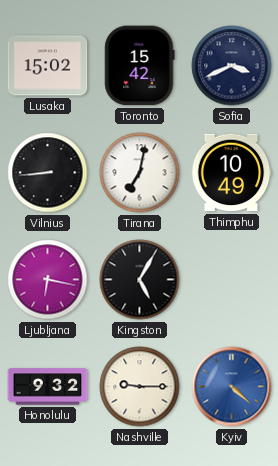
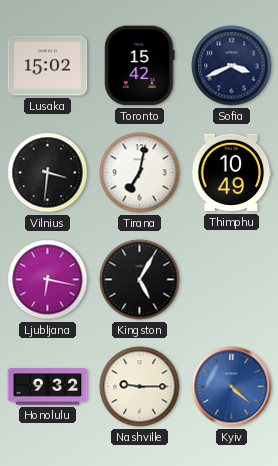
Vilnius: 8:44 -> 3:31
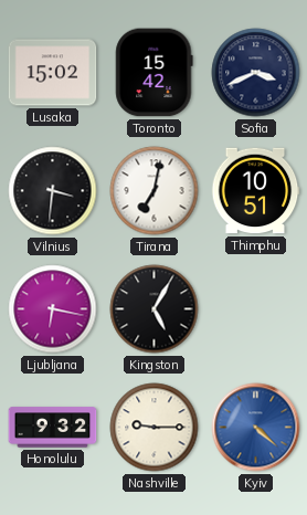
Thimphu: 10:49 -> 10:51
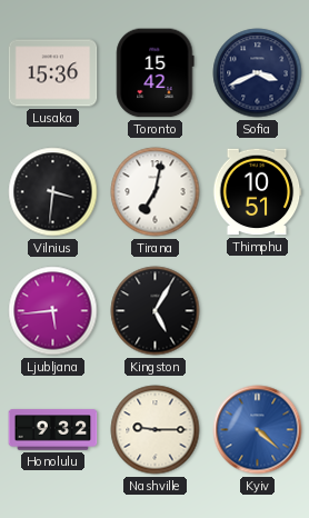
Lusaka: 15:02 -> 15:36
Ljubljana: 6:17 -> 5:44
